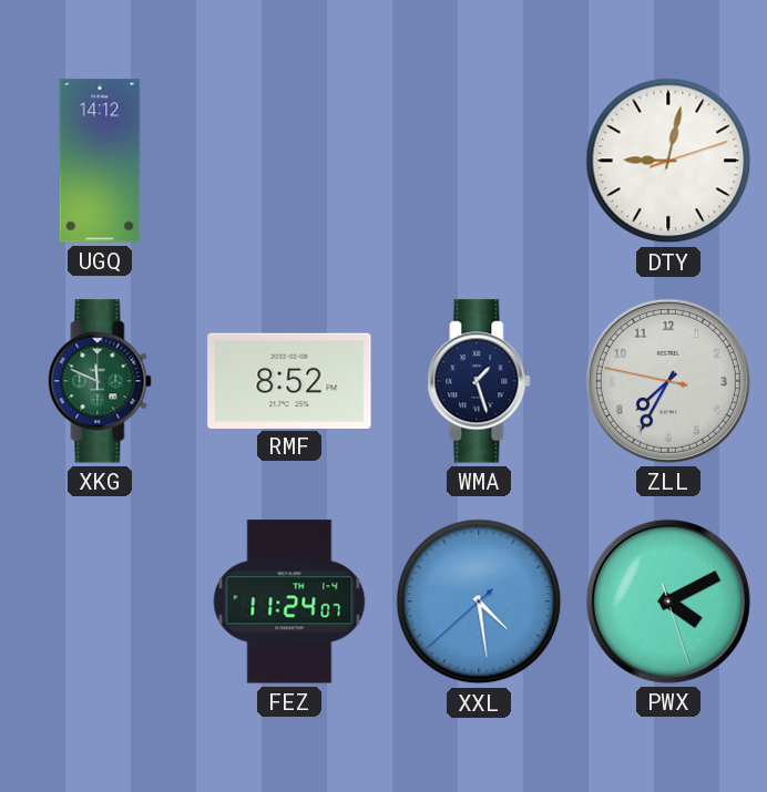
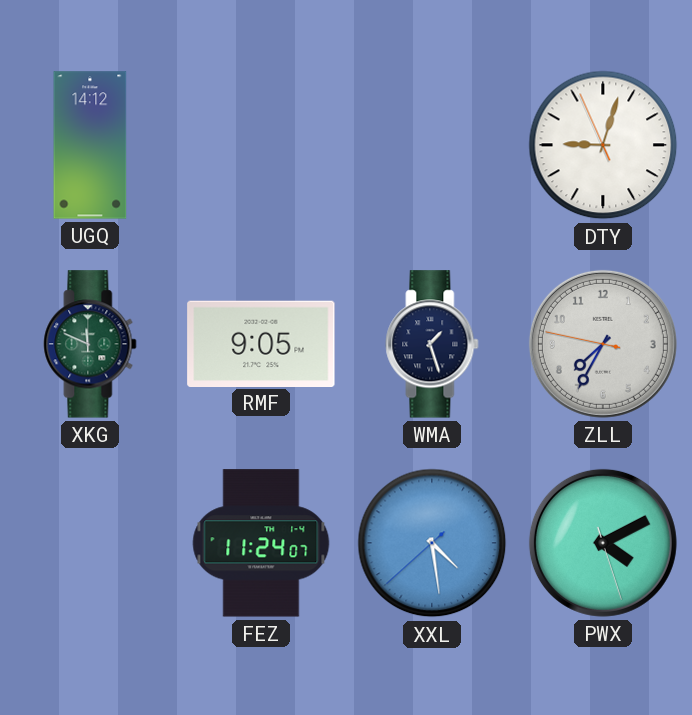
DTY: 9:02:12 -> 9:02:56
RMF: 8:52 -> 9:05
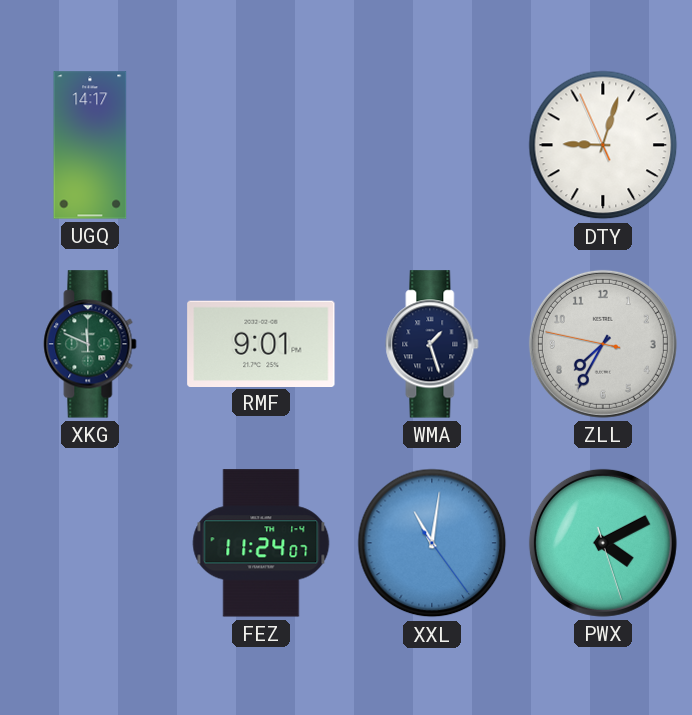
UGQ: 14:12 -> 14:17
RMF: 9:05 -> 9:01
XXL: 4:28 -> 11:01
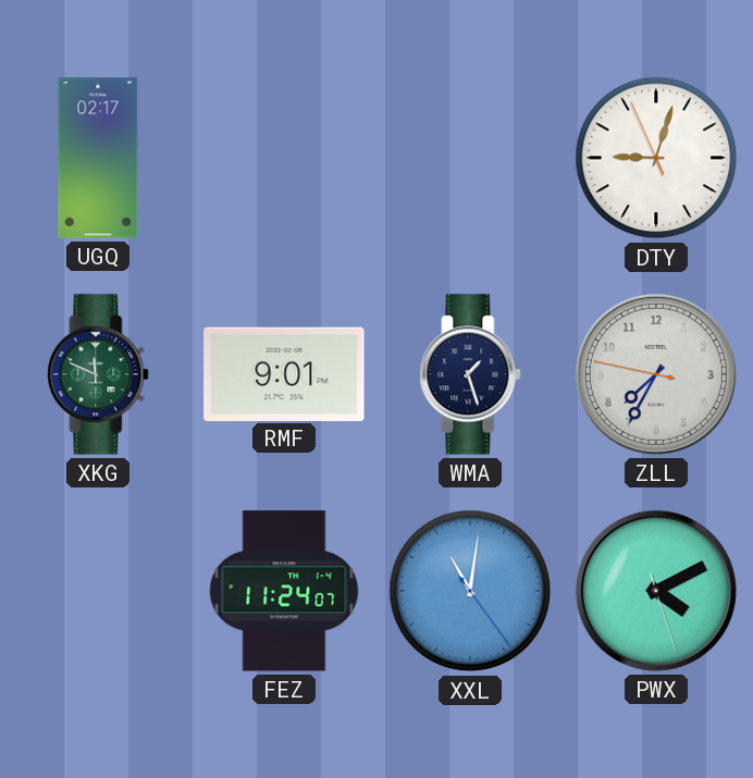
UGQ: 14:17 -> 02:17
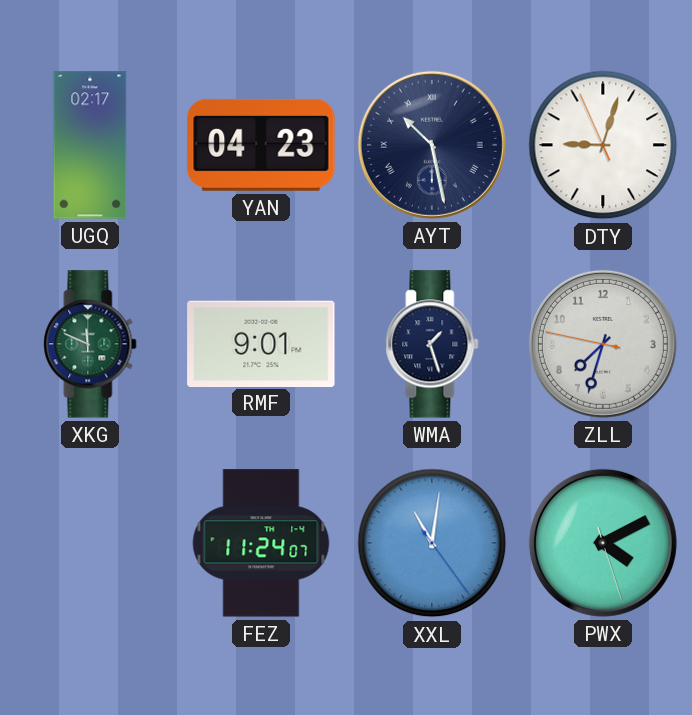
YAN: none -> 04:23
AYT: none -> 10:28
ZLL: 7:34 -> 7:32
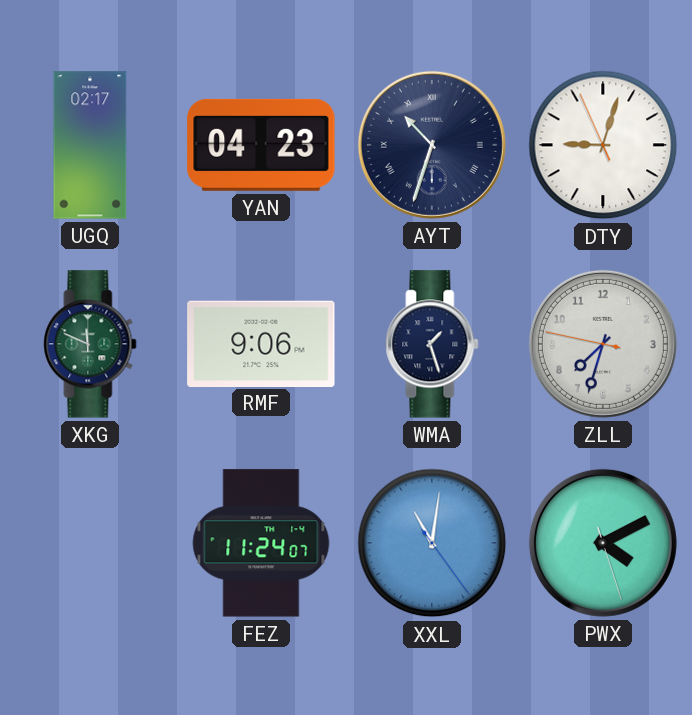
AYT: 10:28 -> 10:33
RMF: 9:01 -> 9:06
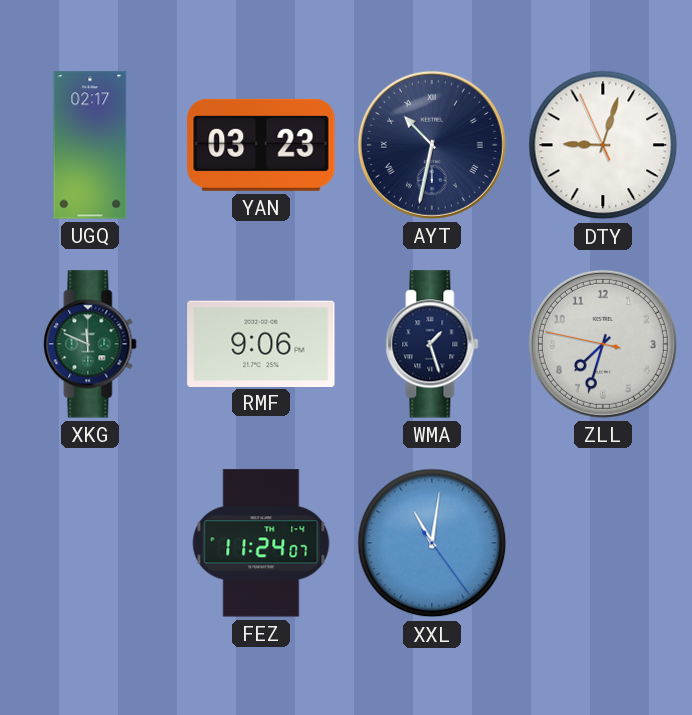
YAN: 04:23 -> 03:23
AYT: 10:33 -> 10:32
PWX: 4:10 -> none
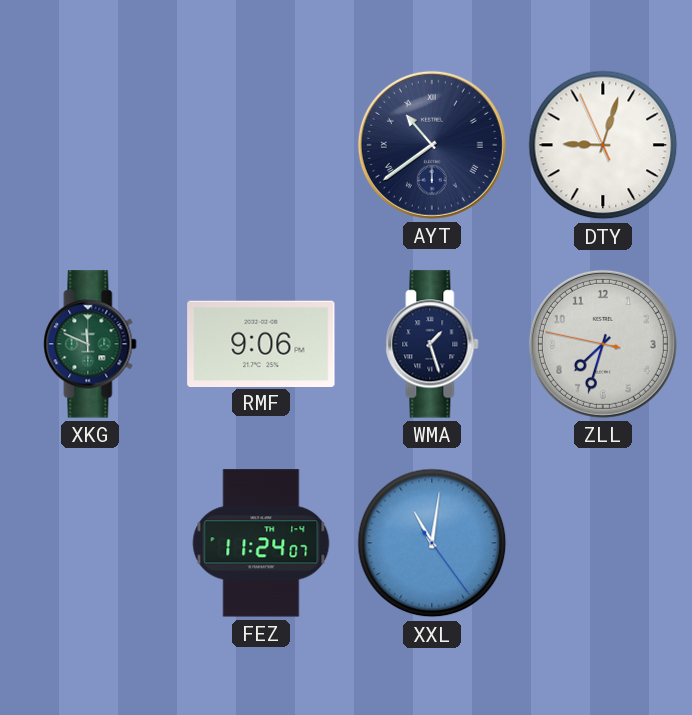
UGQ: 02:17 -> none
YAN: 03:23 -> none
AYT: 10:32 -> 10:39
